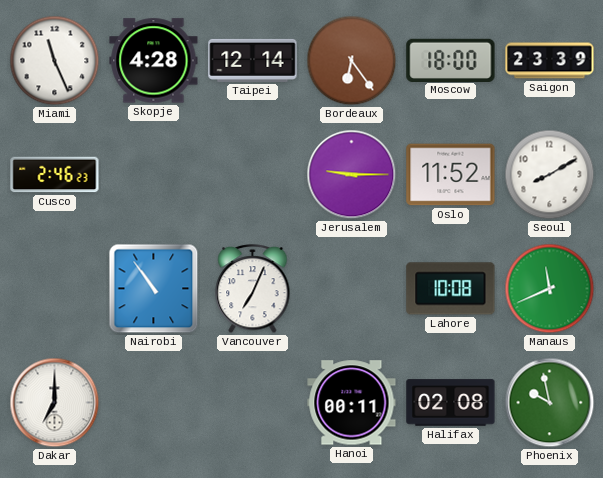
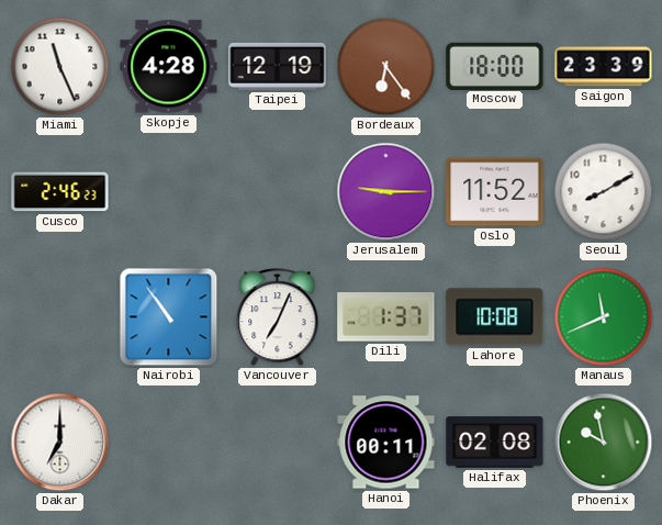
Taipei: 12:14 -> 12:19
Dili: none -> 1:37
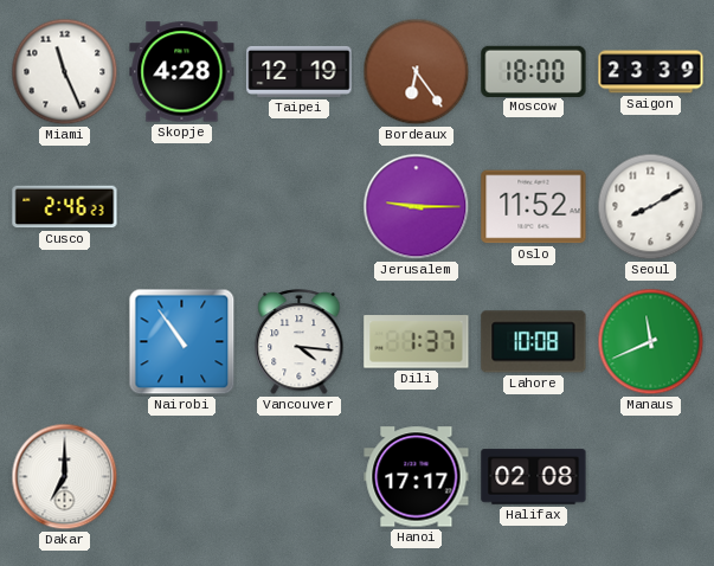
Vancouver: 7:04 -> 4:16
Hanoi: 00:11 -> 17:17
Phoenix: 9:58 -> none
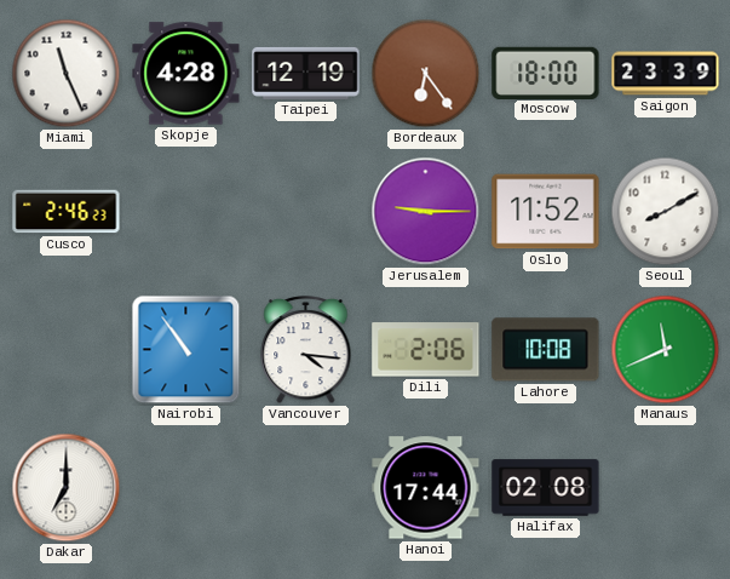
Dili: 1:37 -> 2:06
Hanoi: 17:17 -> 17:44
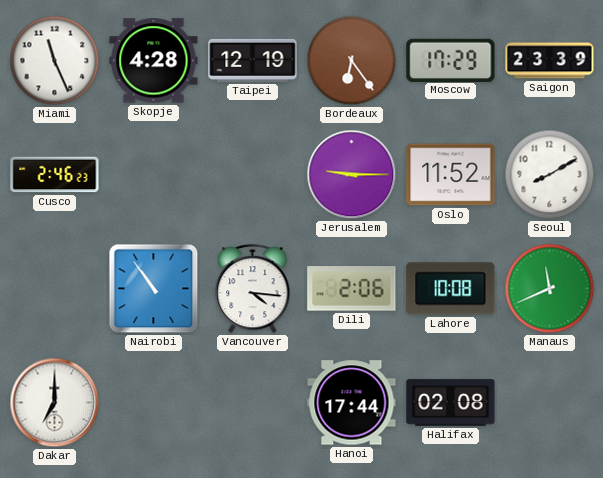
Moscow: 18:00 -> 17:29
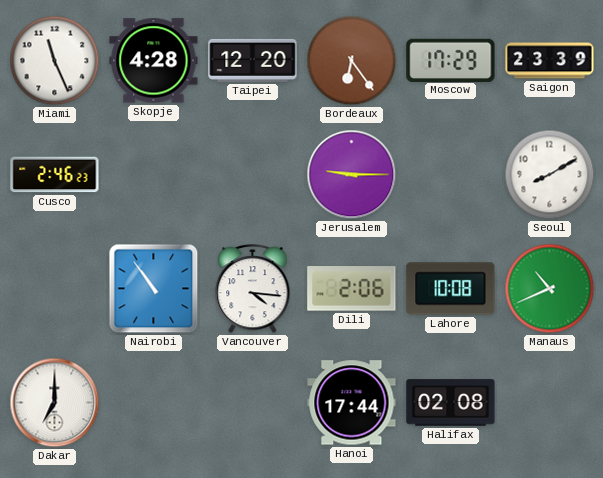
Taipei: 12:19 -> 12:20
Oslo: 11:52 -> none
Manaus: 11:41 -> 10:41
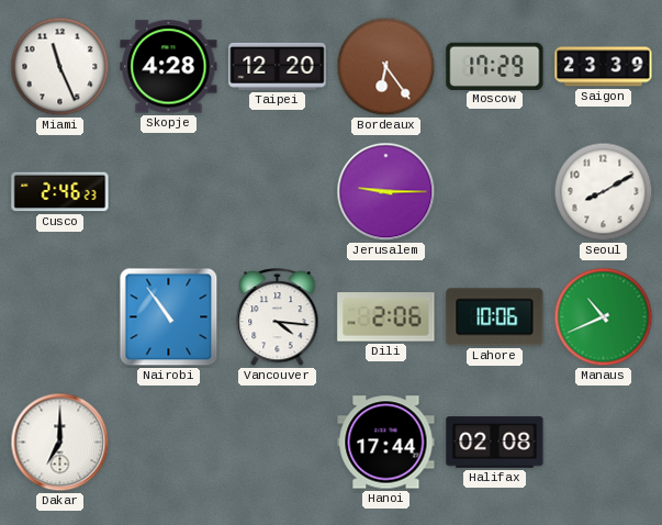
Lahore: 10:08 -> 10:06
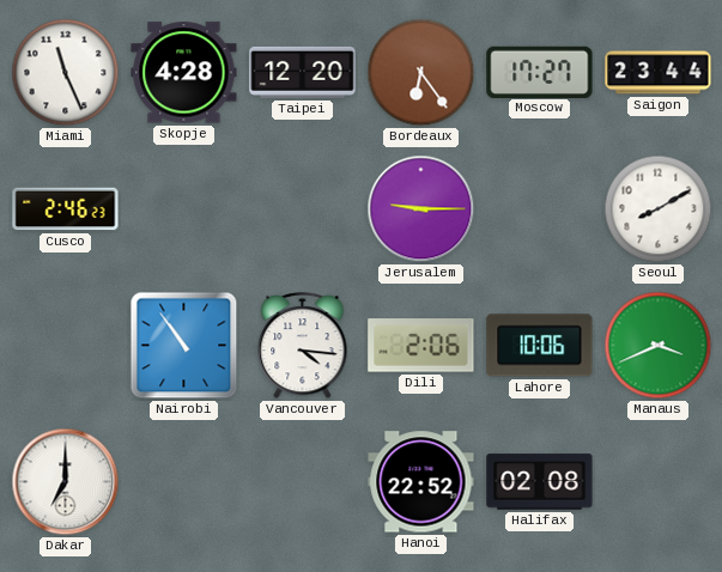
Moscow: 17:29 -> 17:27
Saigon: 23:39 -> 23:44
Manaus: 10:41 -> 3:41
Hanoi: 17:44 -> 22:52
